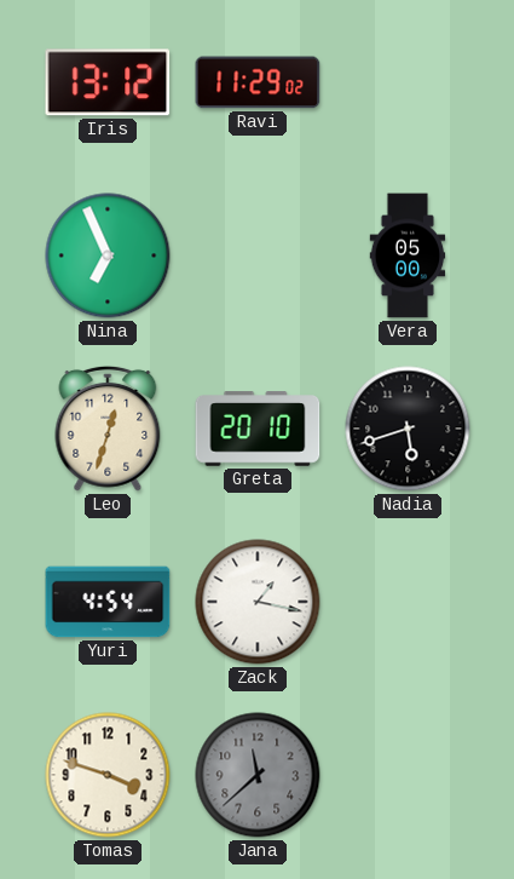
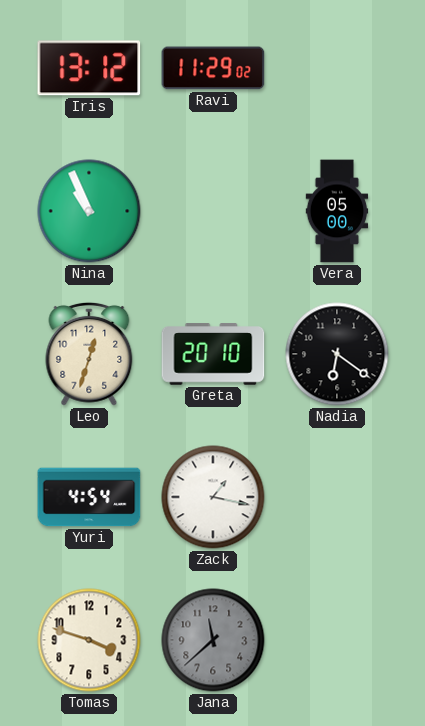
Nina: 6:56 -> 10:56
Nadia: 5:42 -> 6:21
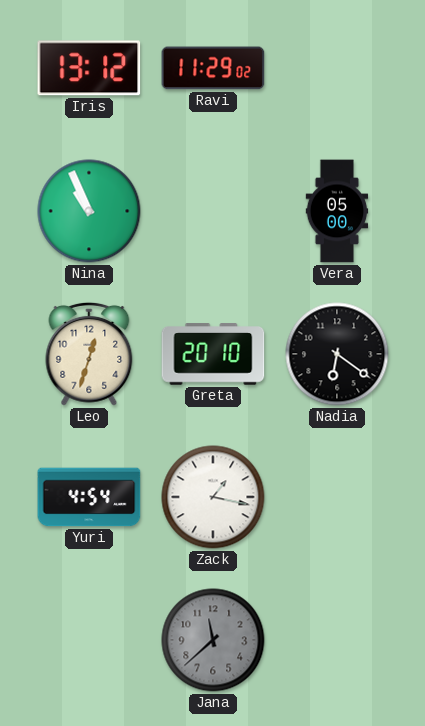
Tomas: 3:48 -> none
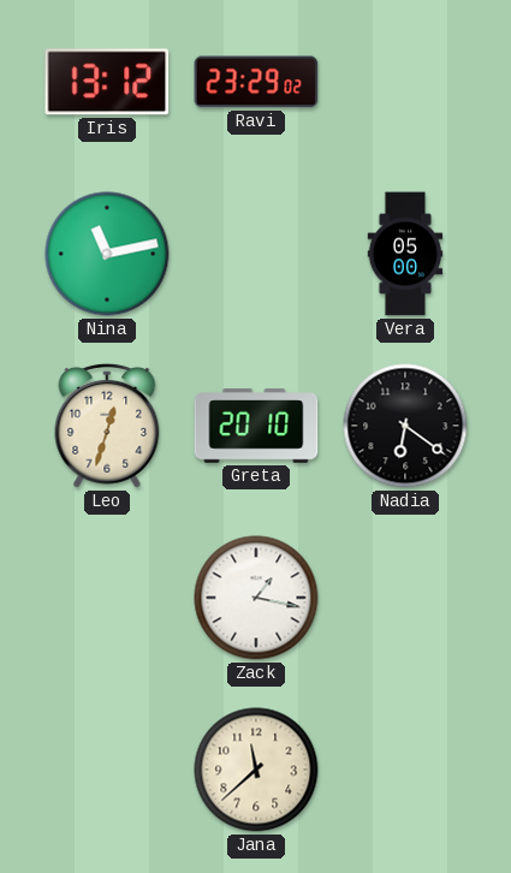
Ravi: 11:29 -> 23:29
Nina: 10:56 -> 11:13
Yuri: 4:54 -> none
Jana dial: grey -> cream
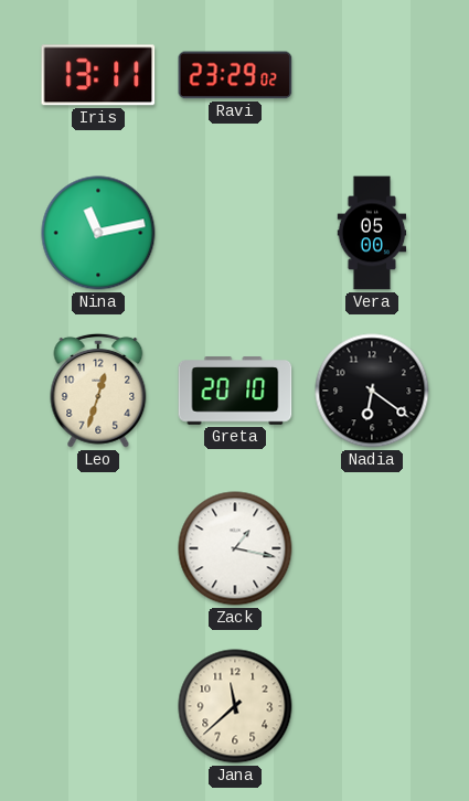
Iris: 13:12 -> 13:11
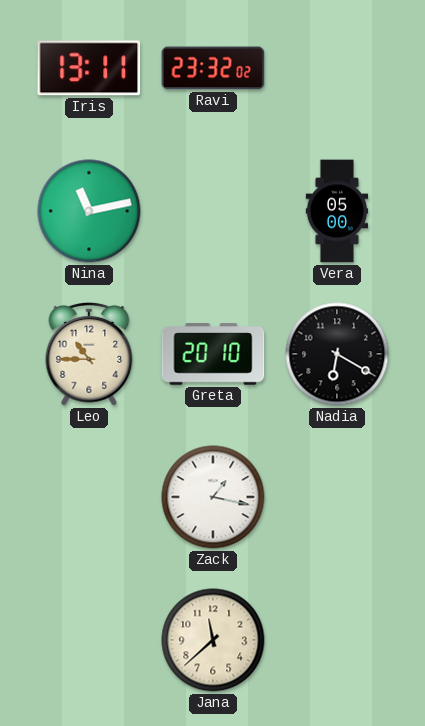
Ravi: 23:29 -> 23:32
Leo: 12:33 -> 10:45
Nadia: 6:21 -> 6:20
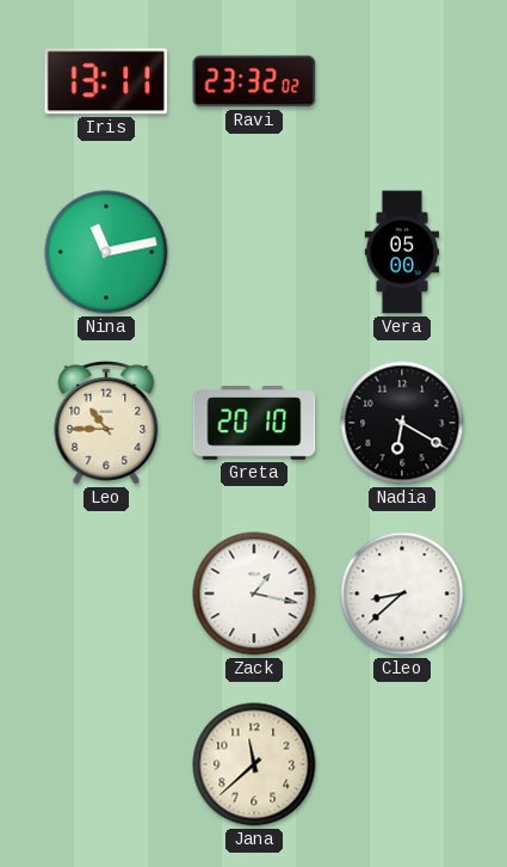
Cleo: none -> 8:38
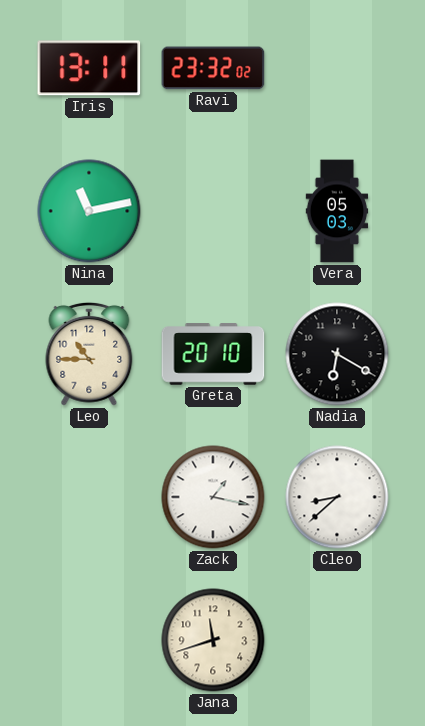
Vera: 05:00 -> 05:03
Jana: 11:38 -> 11:42
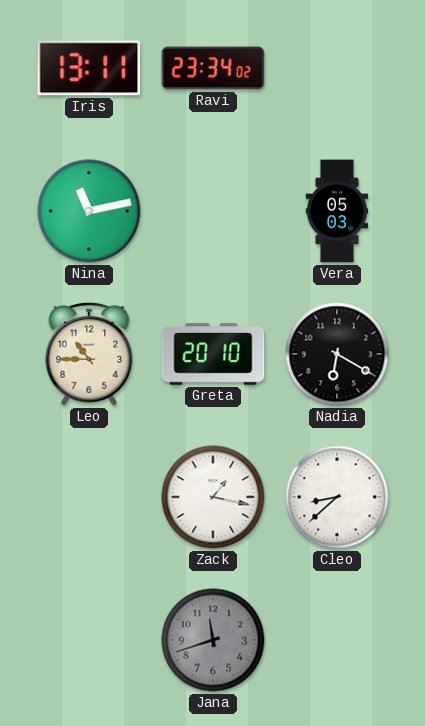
Ravi: 23:32 -> 23:34
Jana dial: cream -> grey
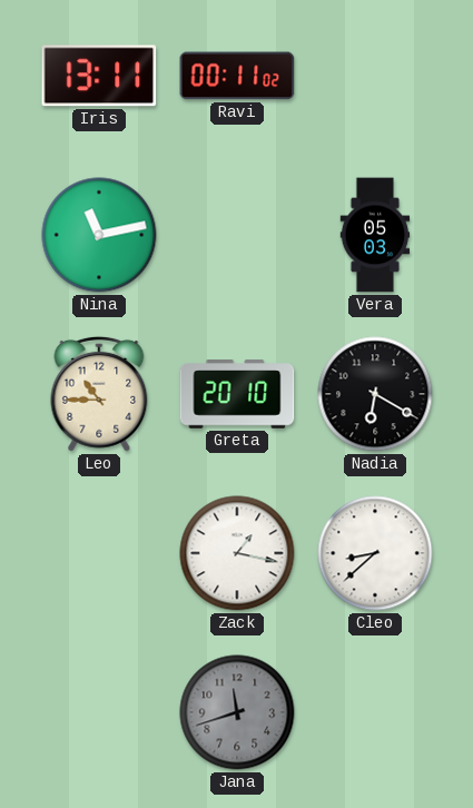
Ravi: 23:34 -> 00:11
